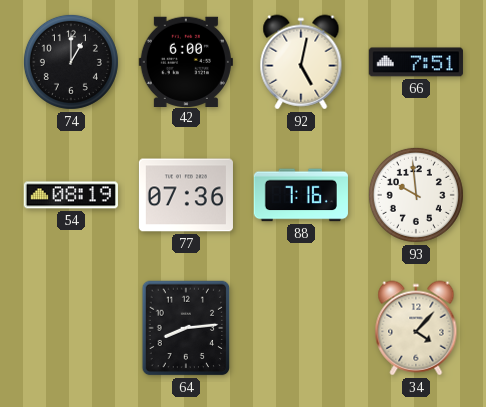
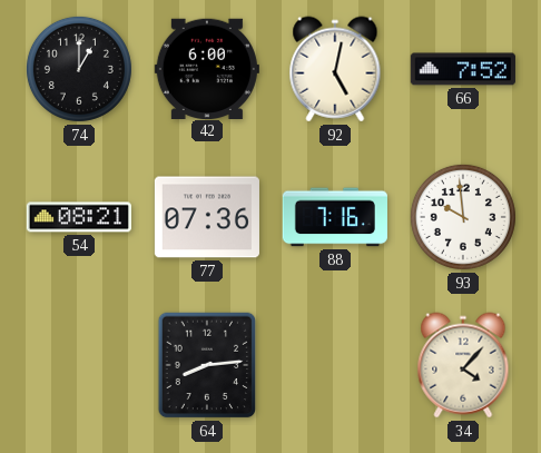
66: 7:51 -> 7:52
54: 08:19 -> 08:21
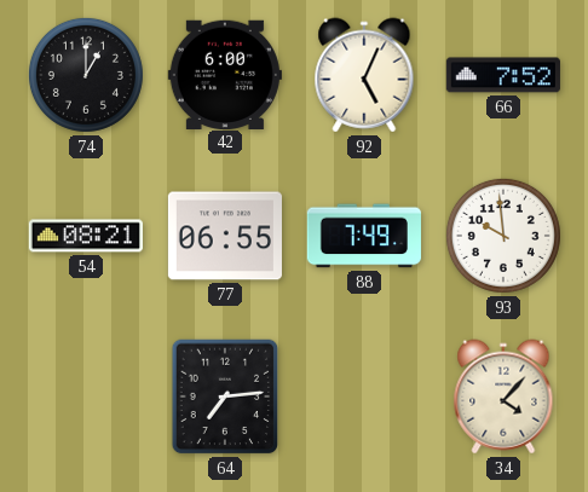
92: 5:02 -> 5:04
77: 07:36 -> 06:55
88: 7:16 -> 7:49
64: 8:14 -> 7:14
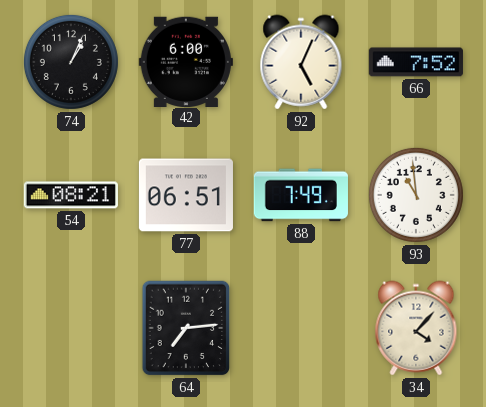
74: 1:00 -> 1:04
77: 06:55 -> 06:51
93: 9:59 -> 10:59
